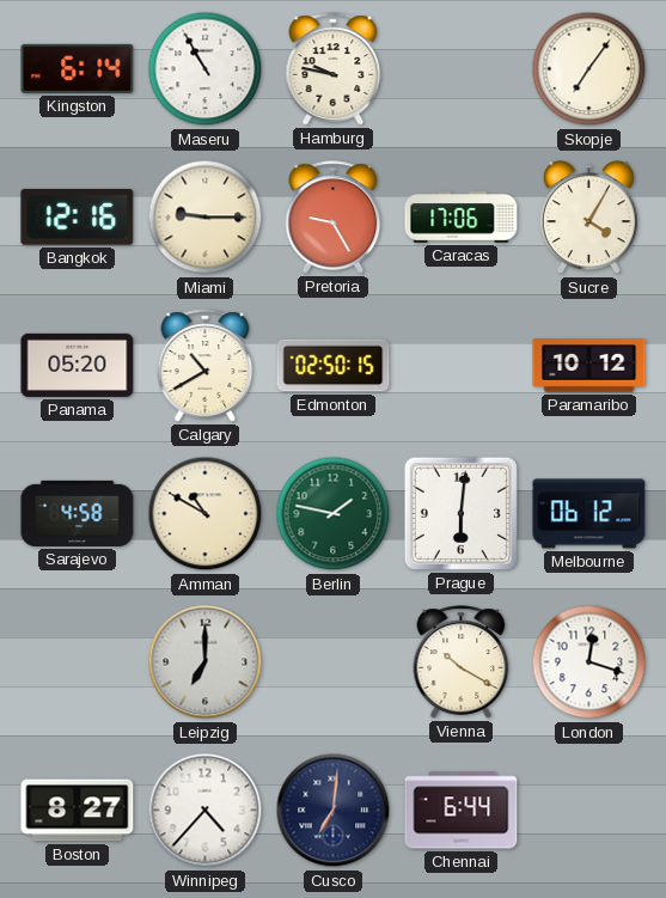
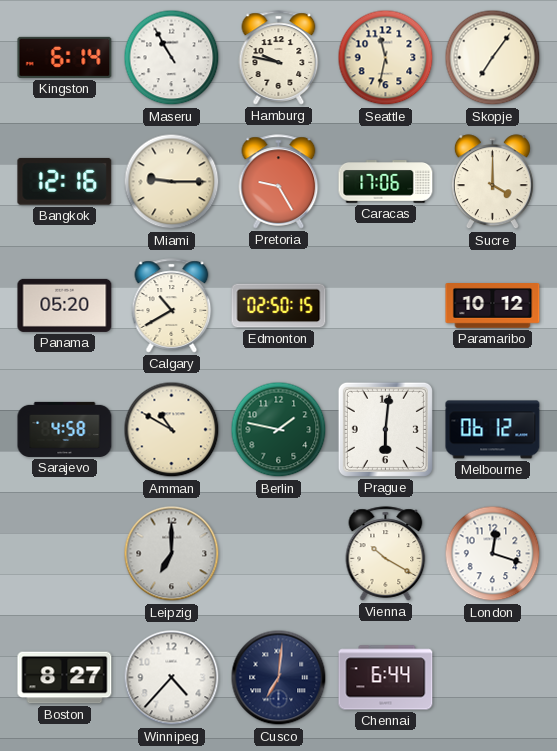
Seattle: none -> 11:32
Sucre: 4:05 -> 4:00
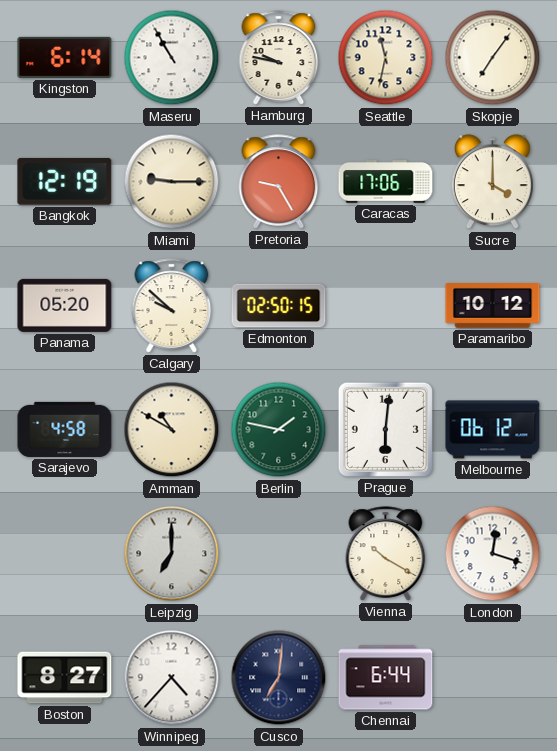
Bangkok: 12:16 -> 12:19
Calgary: 10:40 -> 9:52
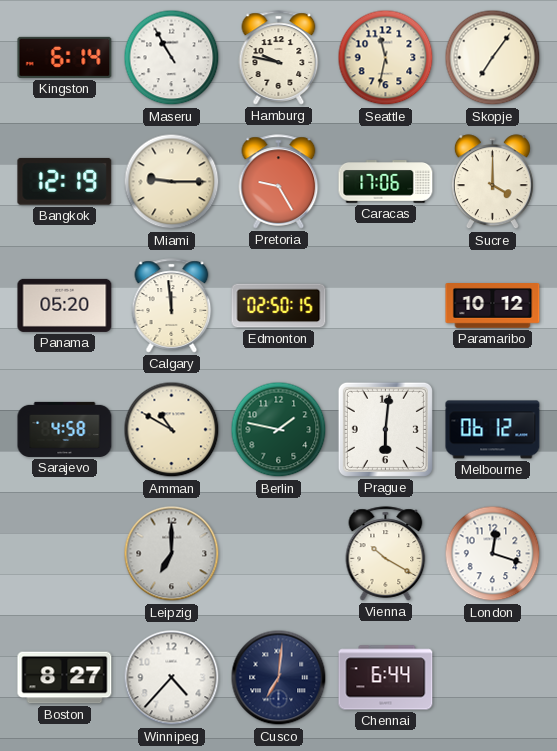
Calgary: 9:52 -> 11:59
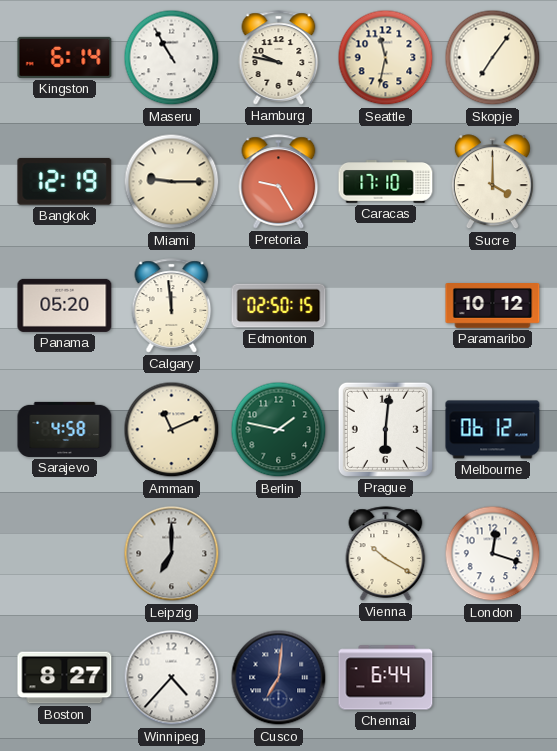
Caracas: 17:06 -> 17:10
Amman: 10:50 -> 11:11
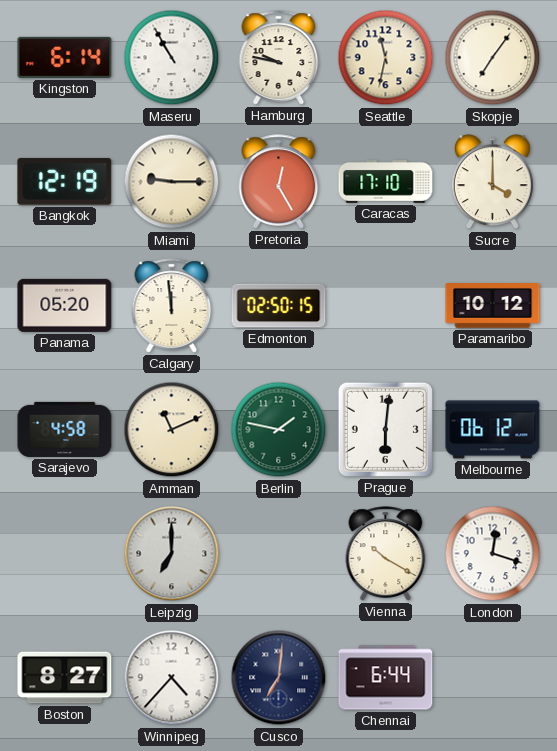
Pretoria: 9:25 -> 12:25
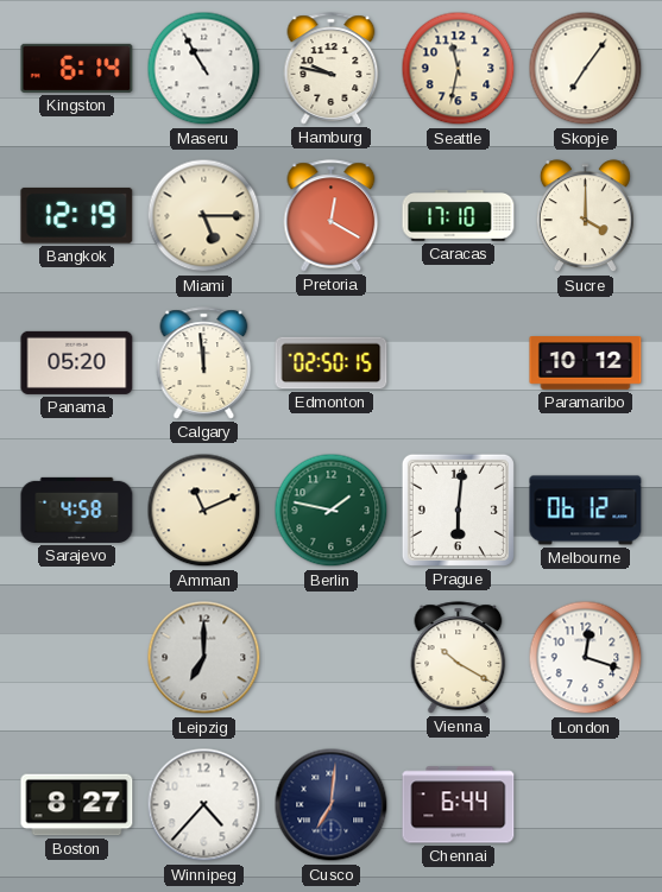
Miami: 9:15 -> 5:15
Pretoria: 12:25 -> 12:20
